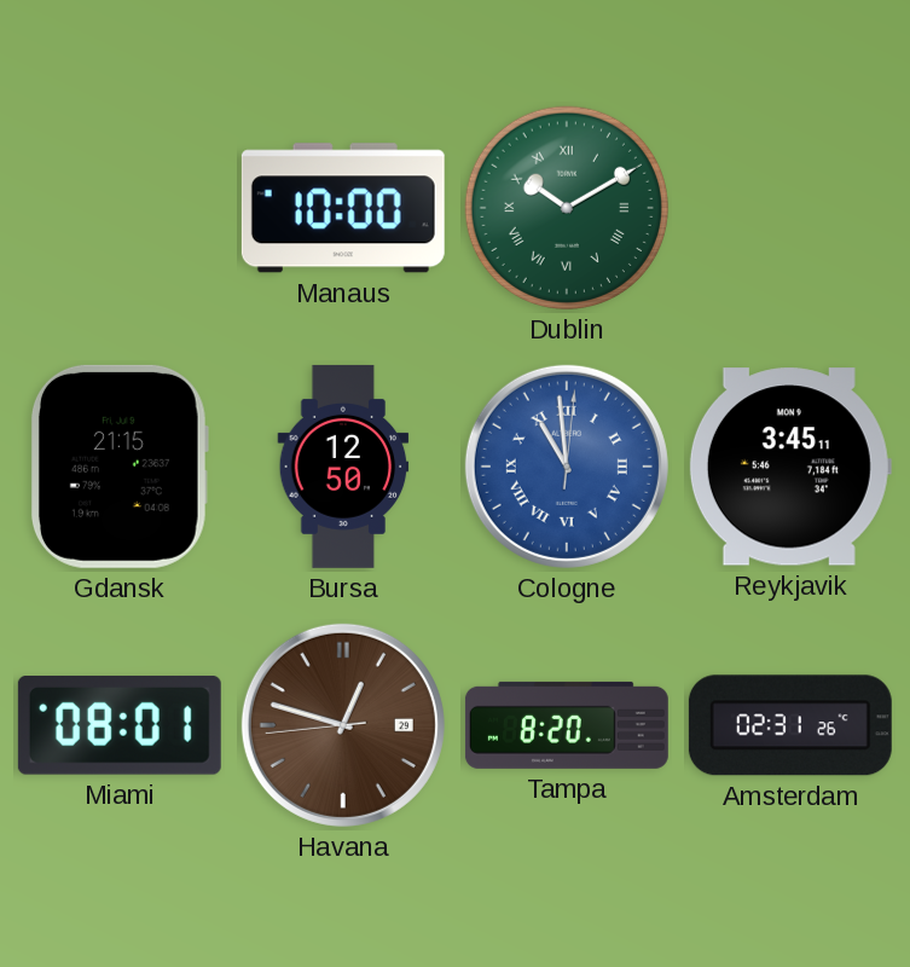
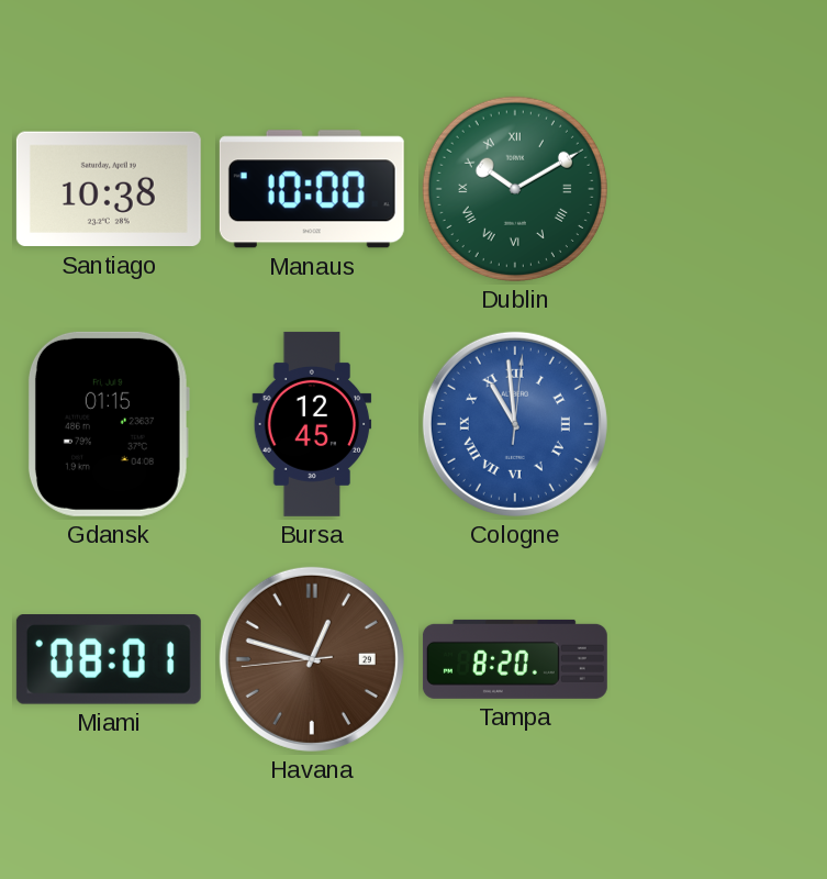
Santiago: none -> 10:38
Gdansk: 21:15 -> 01:15
Bursa: 12:50 -> 12:45
Reykjavik: 3:45 -> none
Amsterdam: 02:31 -> none
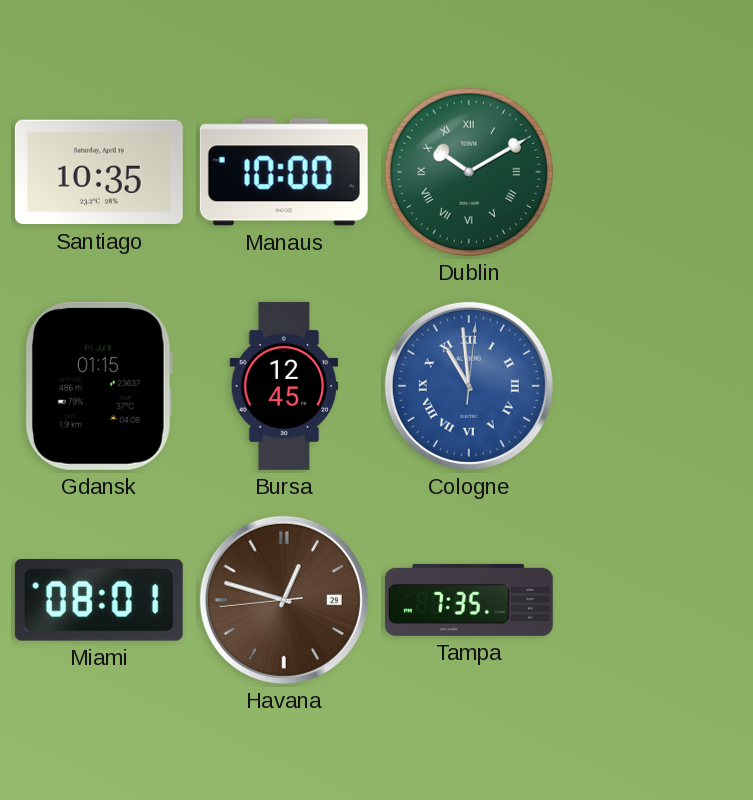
Santiago: 10:38 -> 10:35
Tampa: 8:20 -> 7:35
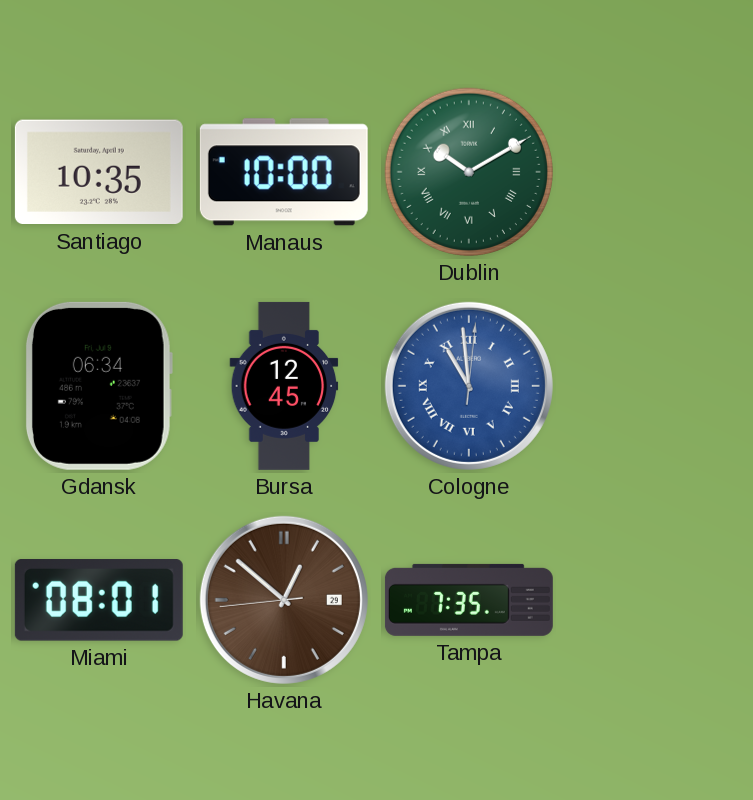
Gdansk: 01:15 -> 06:34
Havana: 12:47 -> 12:51
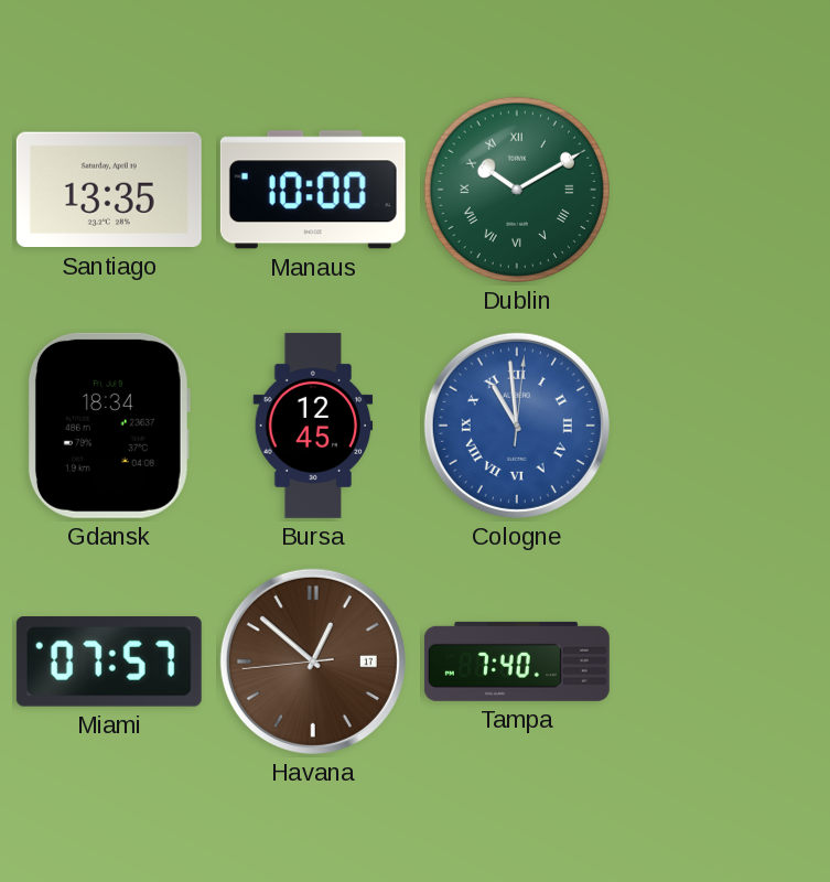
Santiago: 10:35 -> 13:35
Gdansk: 06:34 -> 18:34
Miami: 08:01 -> 07:57
Havana date: 29 -> 17
Tampa: 7:35 -> 7:40
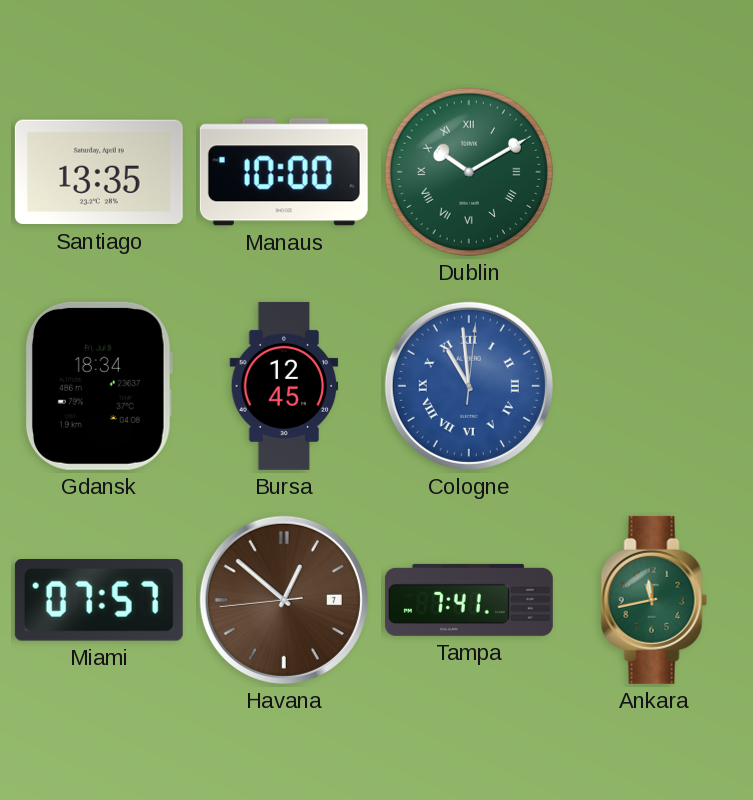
Havana date: 17 -> 7
Tampa: 7:40 -> 7:41
Ankara: none -> 11:43
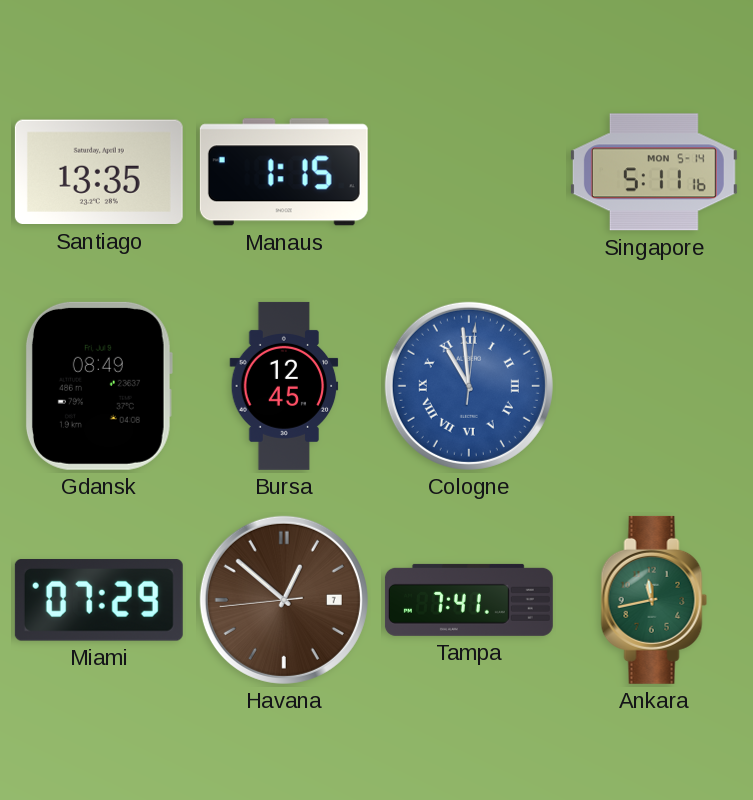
Manaus: 10:00 -> 1:15
Dublin: 10:10 -> none
Singapore: none -> 5:11
Gdansk: 18:34 -> 08:49
Miami: 07:57 -> 07:29
